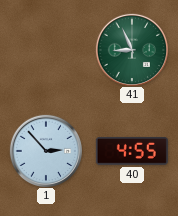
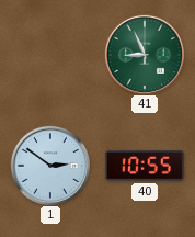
1: 2:53 -> 2:51
40: 4:55 -> 10:55
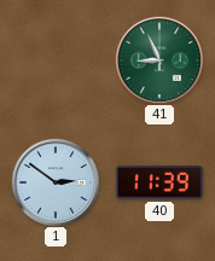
40: 10:55 -> 11:39
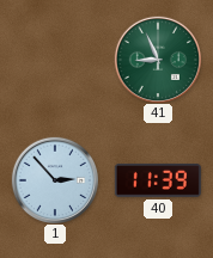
1: 2:51 -> 2:53
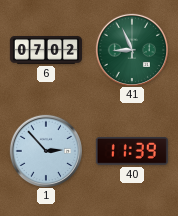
6: none -> 07:02
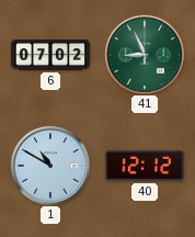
1: 2:53 -> 10:50
40: 11:39 -> 12:12
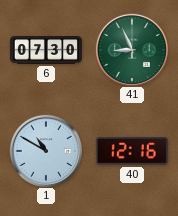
6: 07:02 -> 07:30
40: 12:12 -> 12:16
